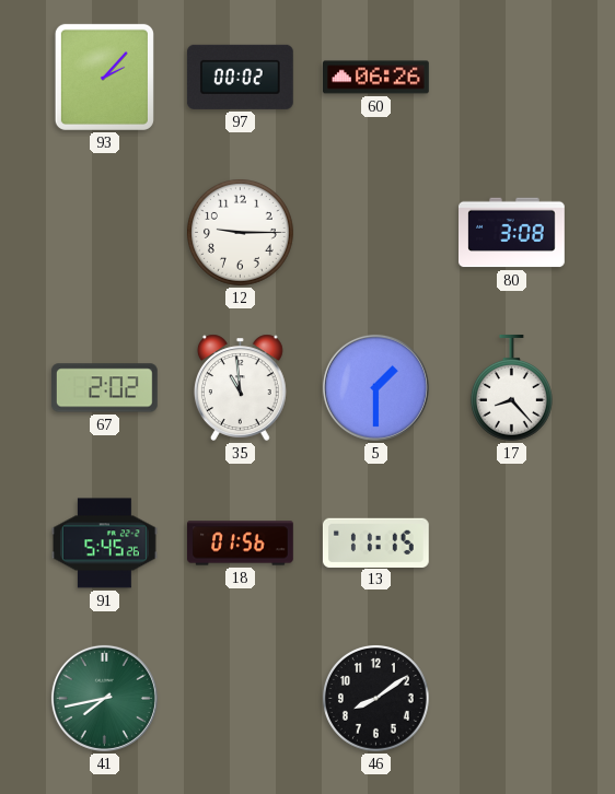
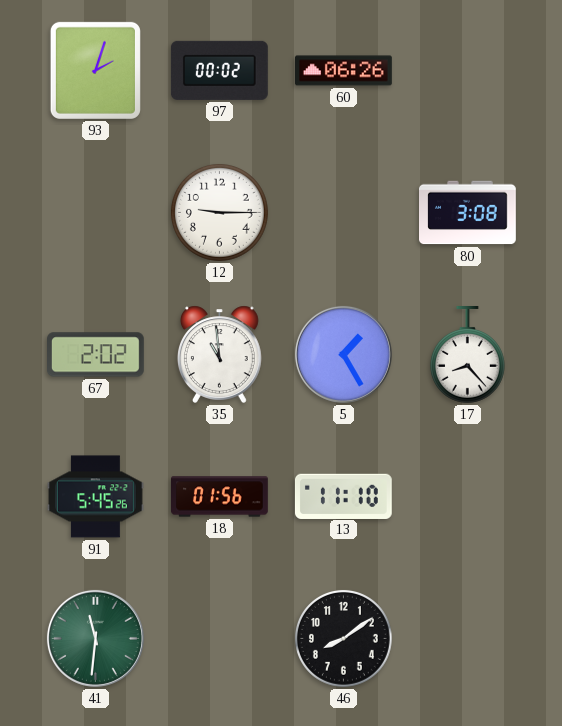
93: 2:07 -> 2:03
5: 1:30 -> 1:25
13: 11:15 -> 11:10
41: 7:43 -> 11:31
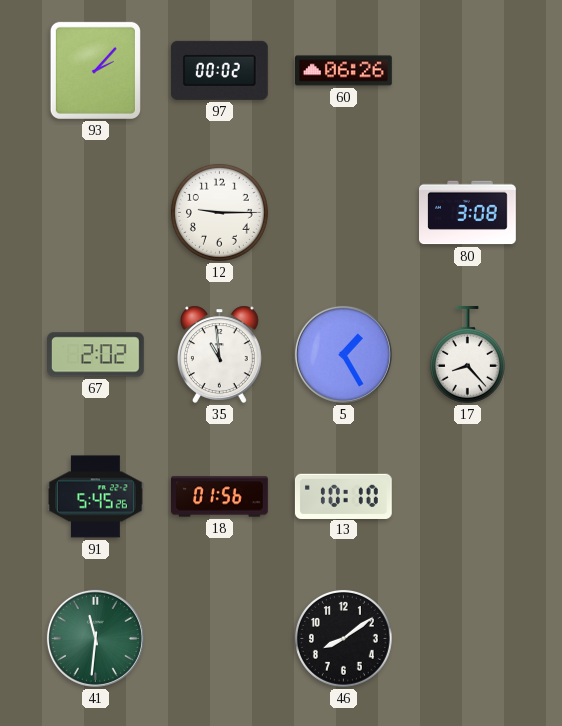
93: 2:03 -> 2:07
13: 11:10 -> 10:10
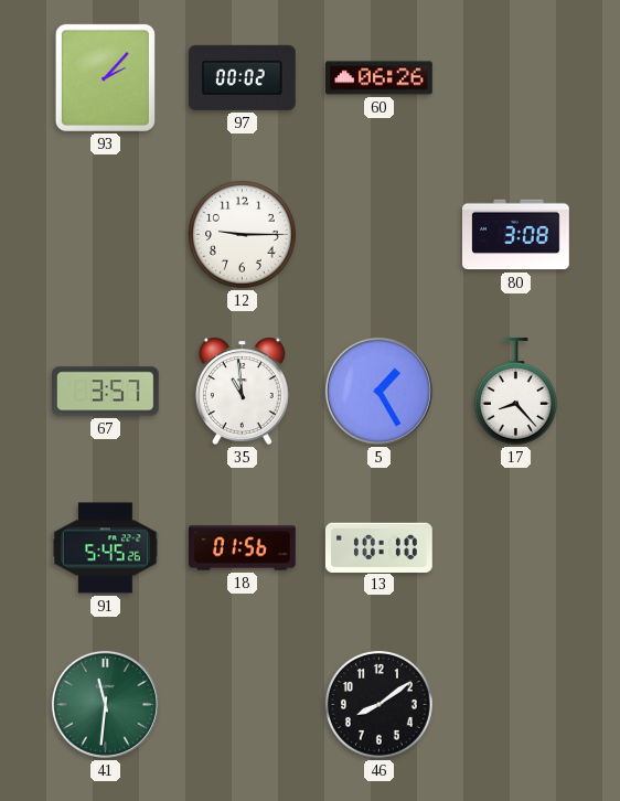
67: 2:02 -> 3:57
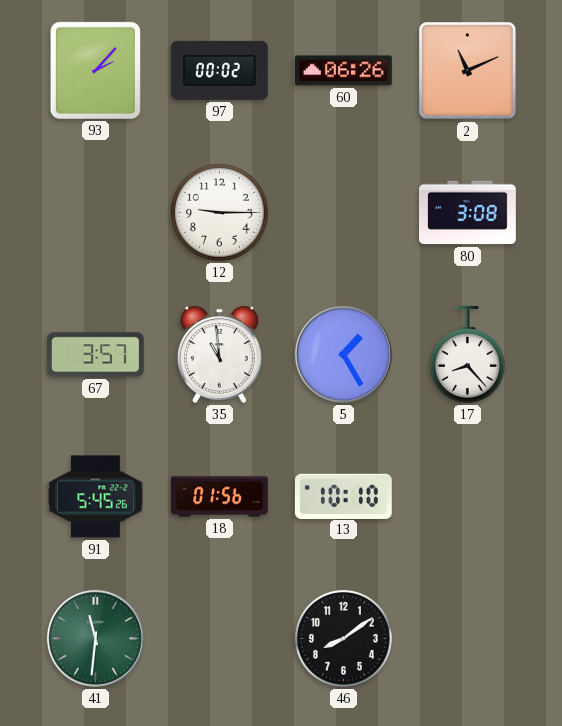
2: none -> 11:11
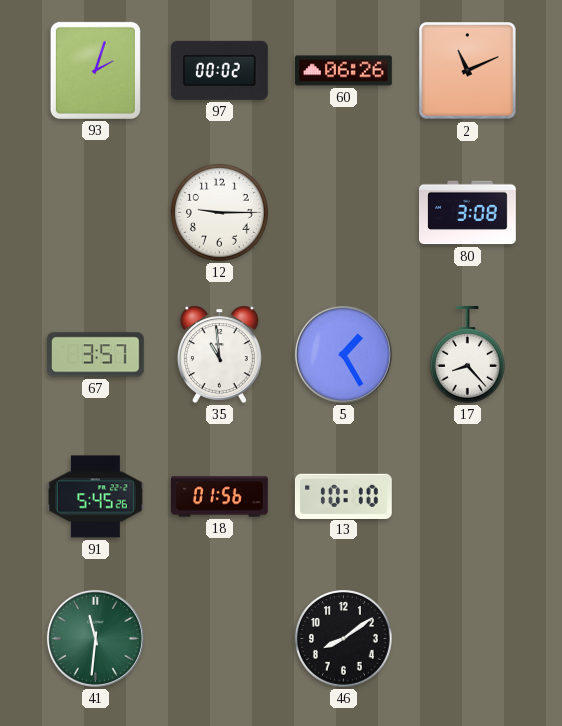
93: 2:07 -> 2:03
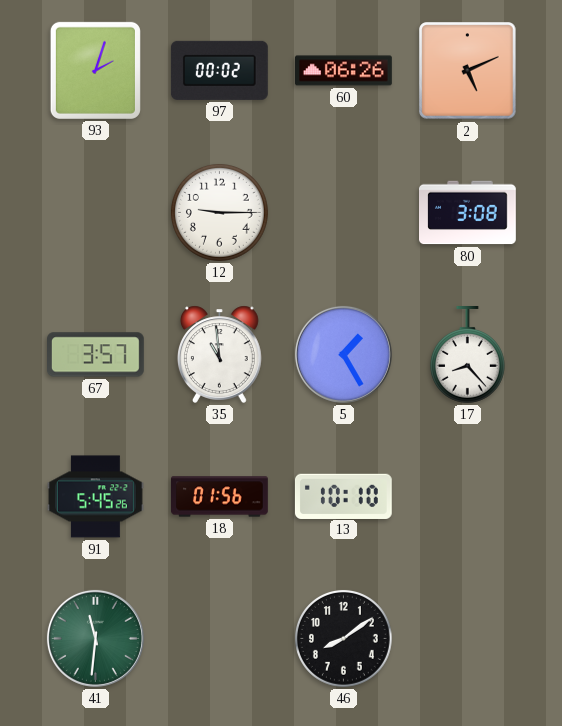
2: 11:11 -> 5:11
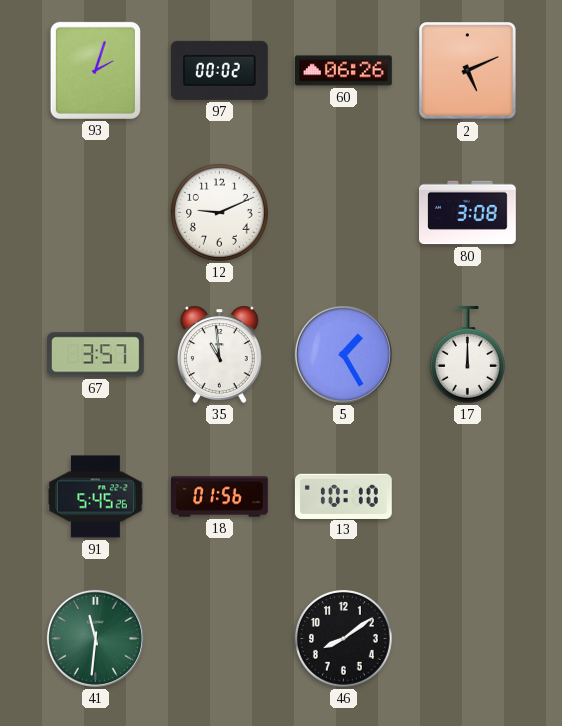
12: 9:15 -> 9:11
17: 8:23 -> 12:00
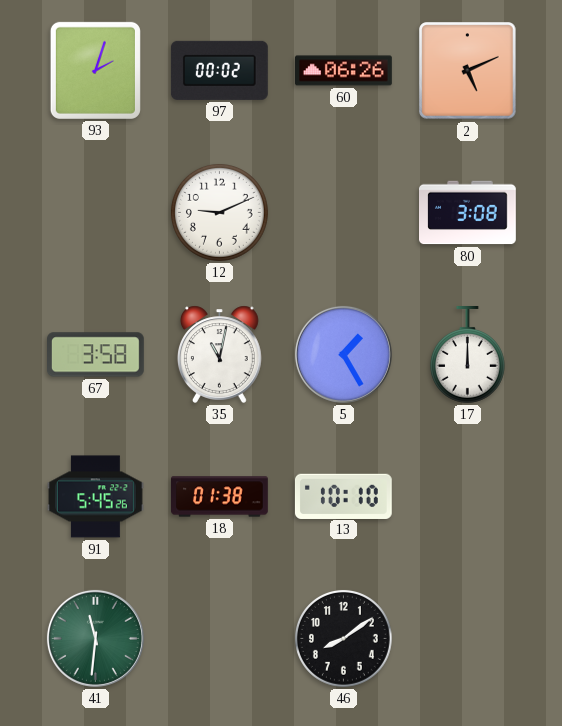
67: 3:57 -> 3:58
35: 10:59 -> 11:02
18: 01:56 -> 01:38
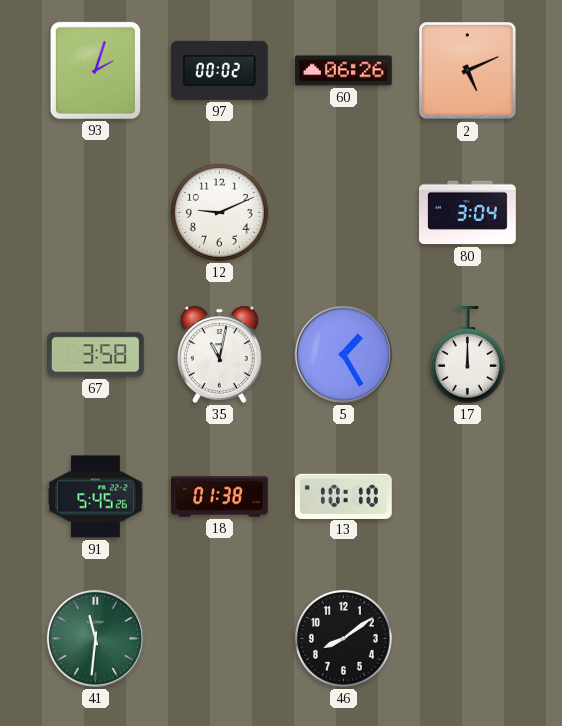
80: 3:08 -> 3:04
